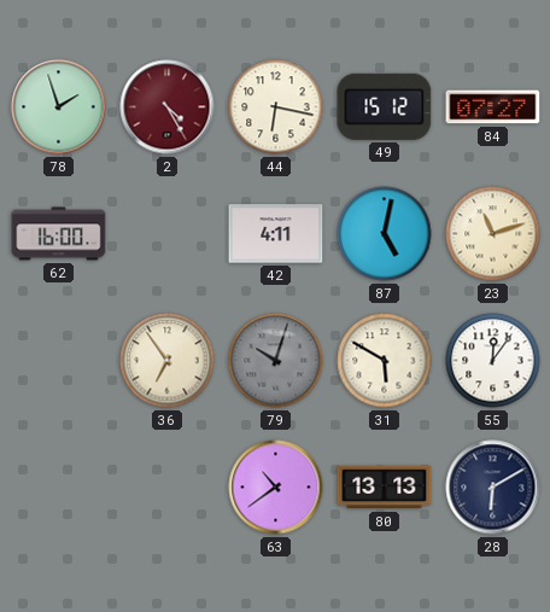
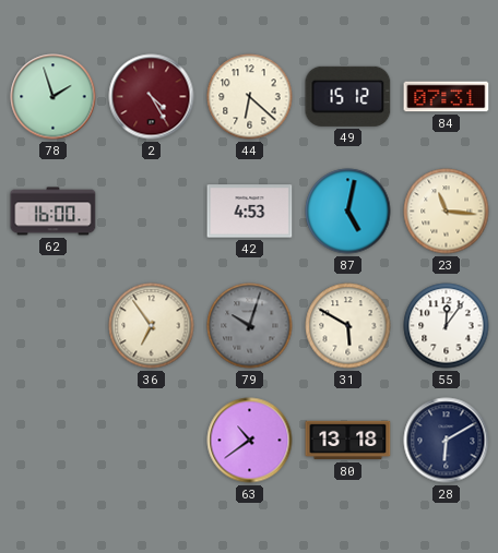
44: 6:17 -> 6:22
84: 07:27 -> 07:31
42: 4:11 -> 4:53
23: 11:12 -> 11:16
80: 13:13 -> 13:18
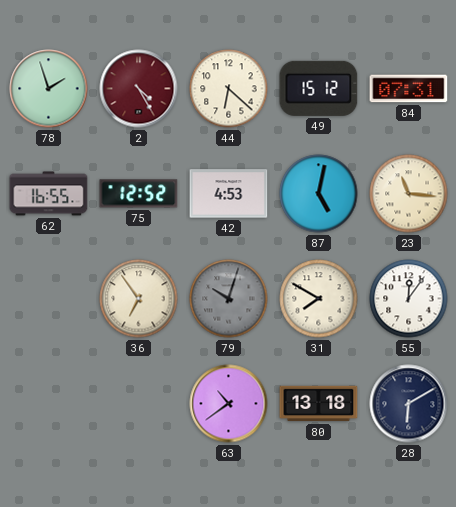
62: 16:00 -> 16:55
75: none -> 12:52
31: 5:50 -> 7:50
